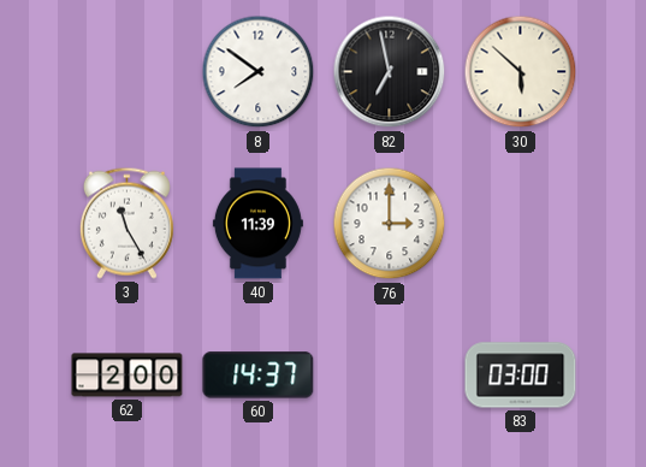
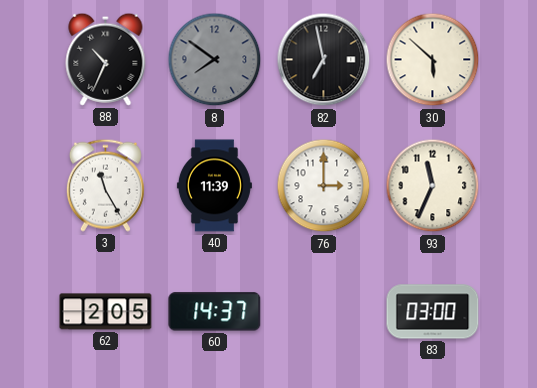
88: none -> 10:34
8 dial: white -> grey
93: none -> 11:34
62: 2:00 -> 2:05
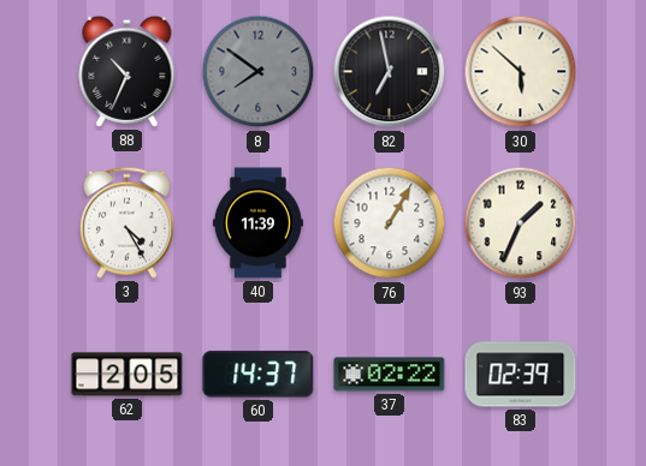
3: 11:25 -> 4:25
76: 3:00 -> 1:05
93: 11:34 -> 1:34
37: none -> 02:22
83: 03:00 -> 02:39
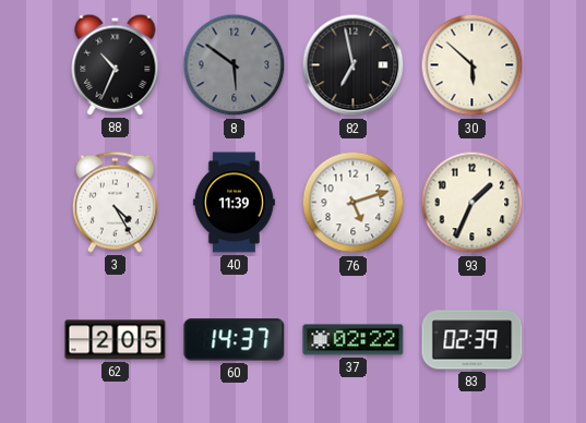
8: 7:51 -> 5:51
76: 1:05 -> 5:12
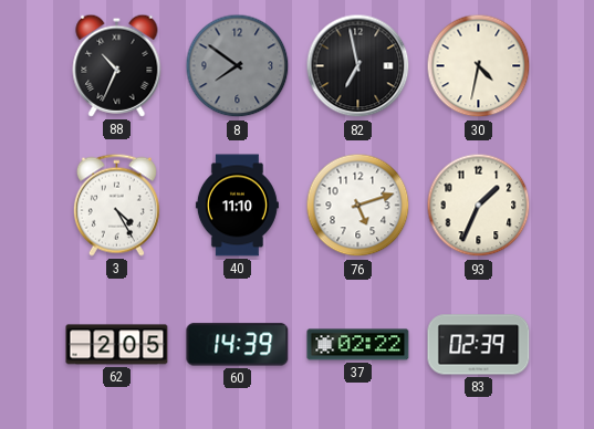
8: 5:51 -> 7:51
30: 5:52 -> 4:32
40: 11:39 -> 11:10
60: 14:37 -> 14:39
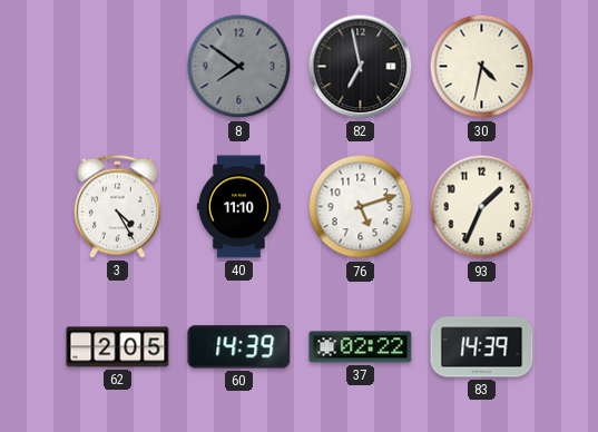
88: 10:34 -> none
83: 02:39 -> 14:39
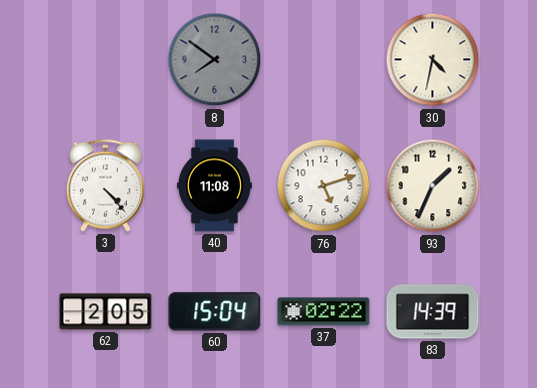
82: 6:58 -> none
3: 4:25 -> 4:23
40: 11:10 -> 11:08
60: 14:39 -> 15:04
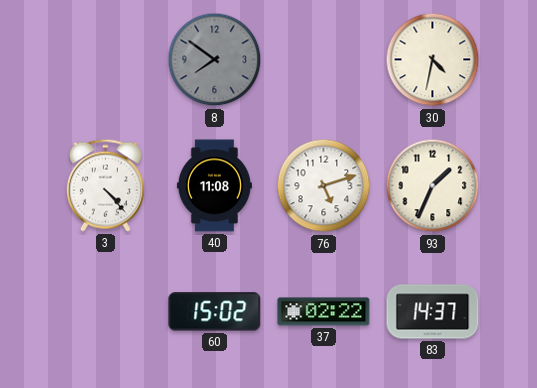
62: 2:05 -> none
60: 15:04 -> 15:02
83: 14:39 -> 14:37
